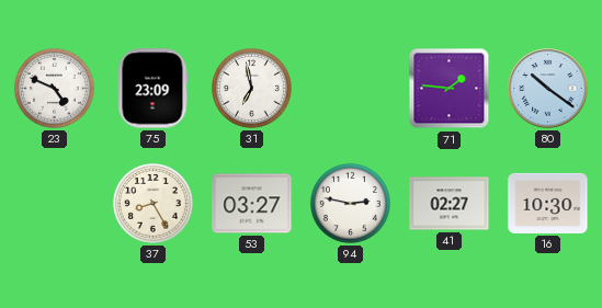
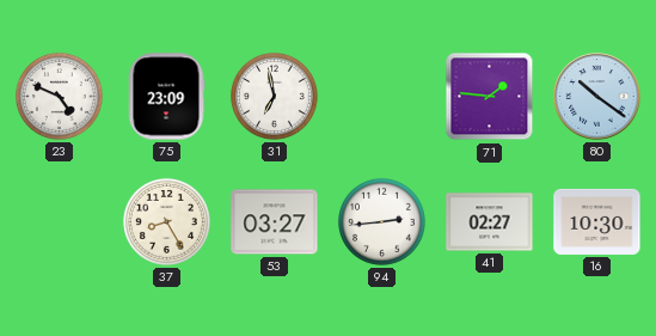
94: 2:47 -> 2:44
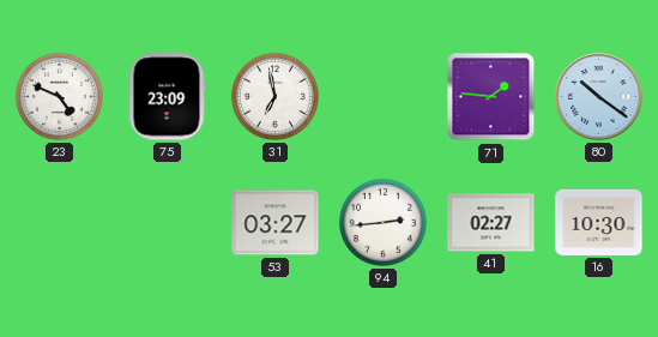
37: 8:25 -> none
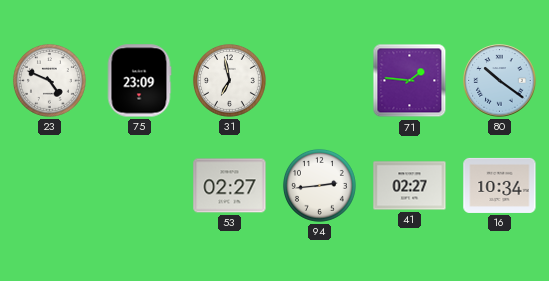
53: 03:27 -> 02:27
16: 10:30 -> 10:34
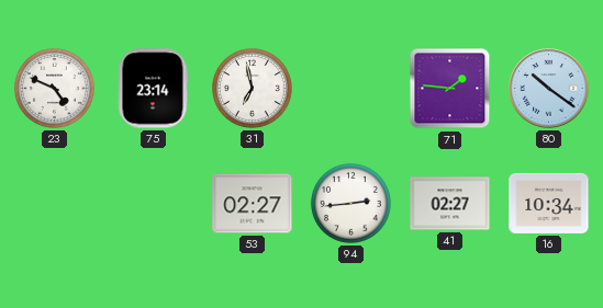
75: 23:09 -> 23:14
